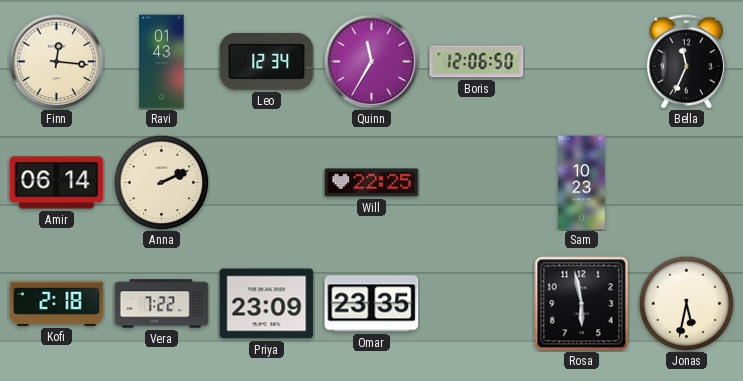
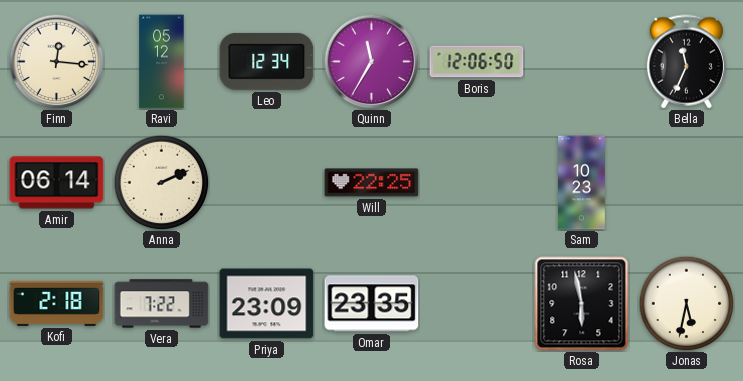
Ravi: 01:43 -> 05:12
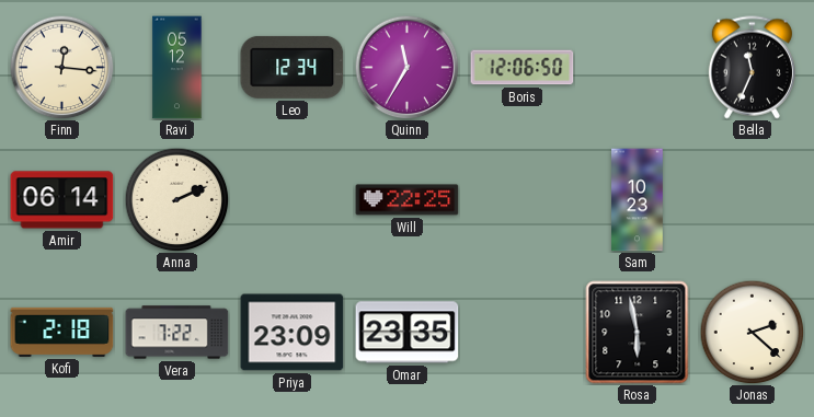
Jonas: 5:32 -> 2:22
